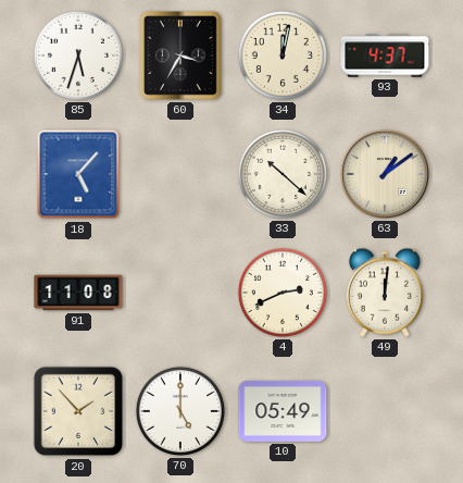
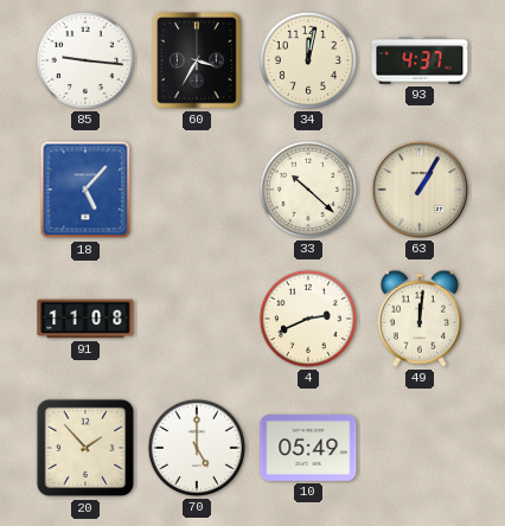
85: 5:33 -> 9:16
63: 1:09 -> 1:05
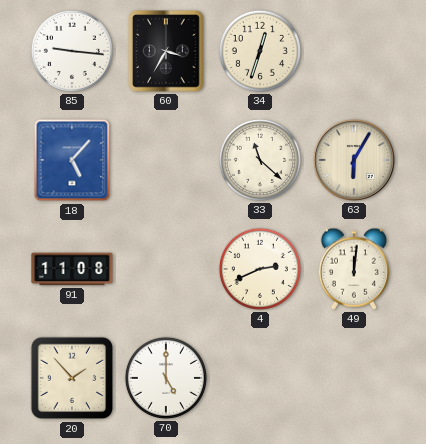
34: 12:02 -> 12:33
93: 4:37 -> none
33: 10:22 -> 11:22
63: 1:05 -> 6:05
10: 05:49 -> none
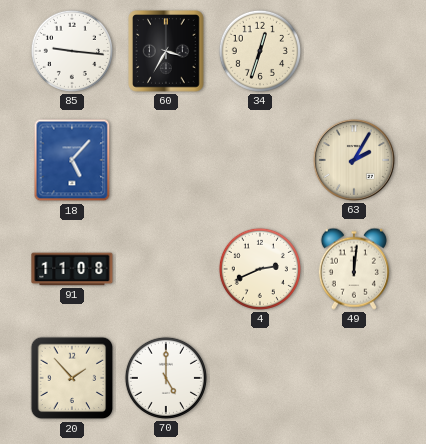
33: 11:22 -> none
63: 6:05 -> 2:05
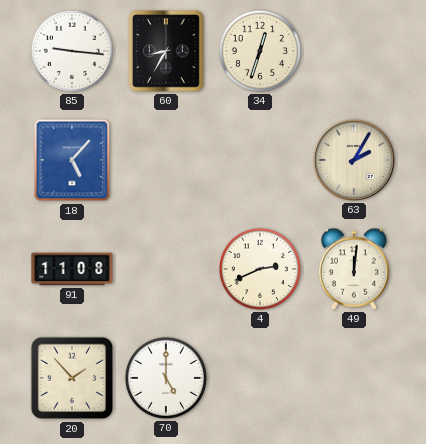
60: 3:35 -> 8:35
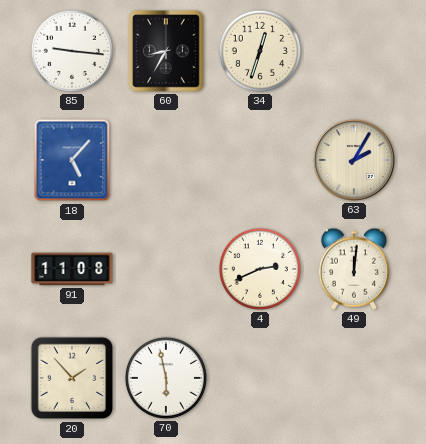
70: 5:00 -> 5:58
